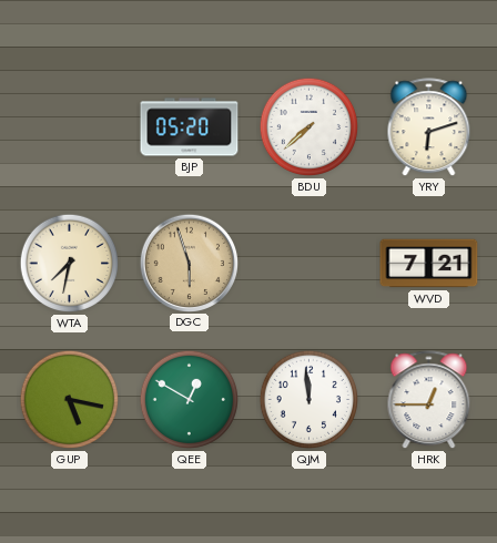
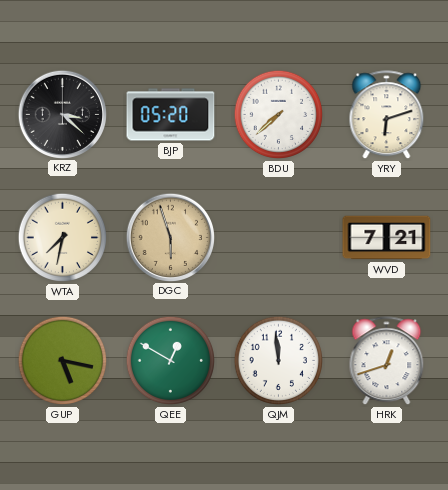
KRZ: none -> 3:22
HRK: 12:45 -> 12:42
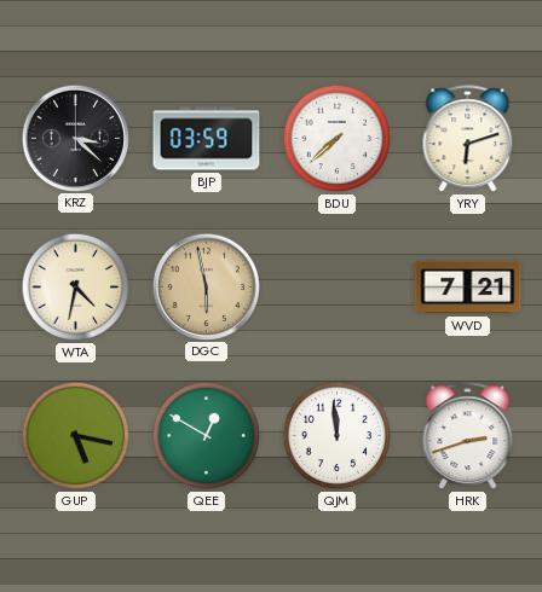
BJP: 05:20 -> 03:59
WTA: 7:32 -> 4:32
DGC: 5:57 -> 5:58
HRK: 12:42 -> 2:42
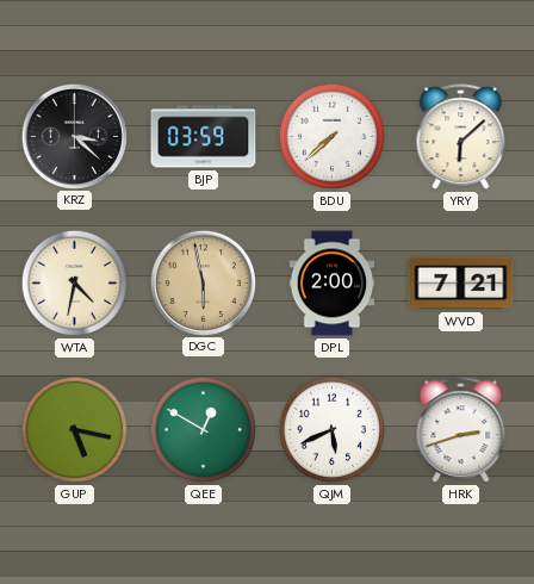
YRY: 6:12 -> 6:08
DPL: none -> 2:00
QJM: 11:59 -> 5:41
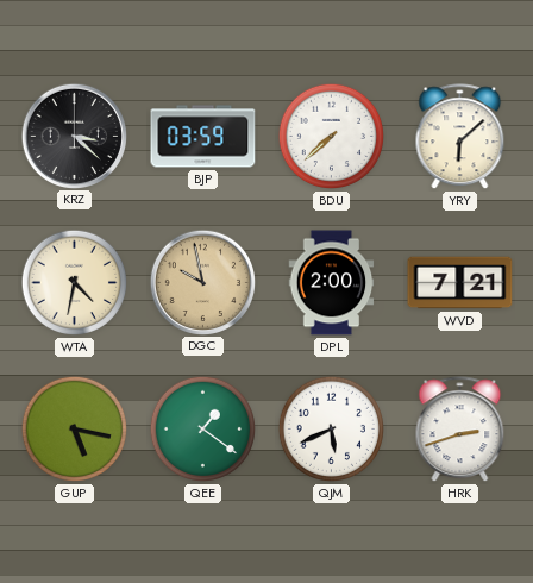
DGC: 5:58 -> 9:58
QEE: 12:50 -> 1:21
